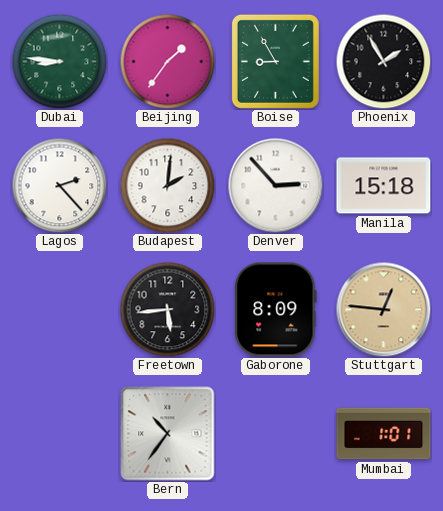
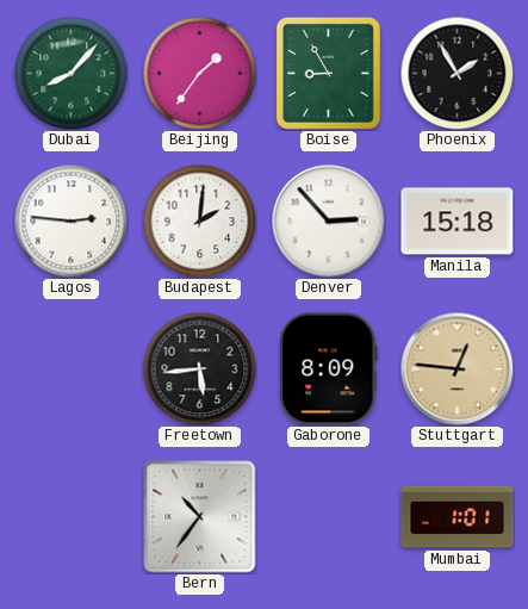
Dubai: 8:46 -> 8:07
Lagos: 2:23 -> 2:46
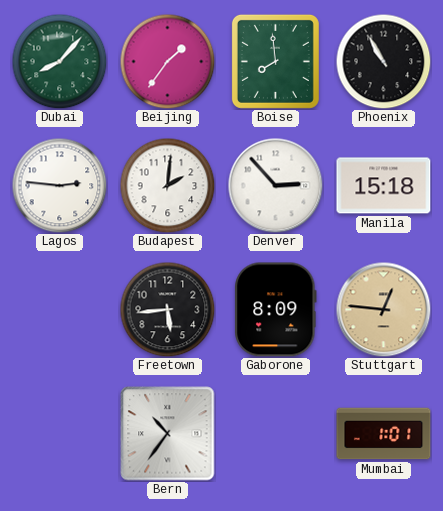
Boise: 8:55 -> 7:59
Phoenix: 1:55 -> 10:55
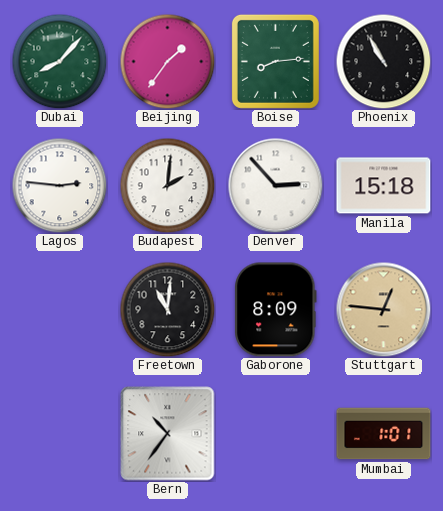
Boise: 7:59 -> 8:14
Freetown: 5:44 -> 11:01
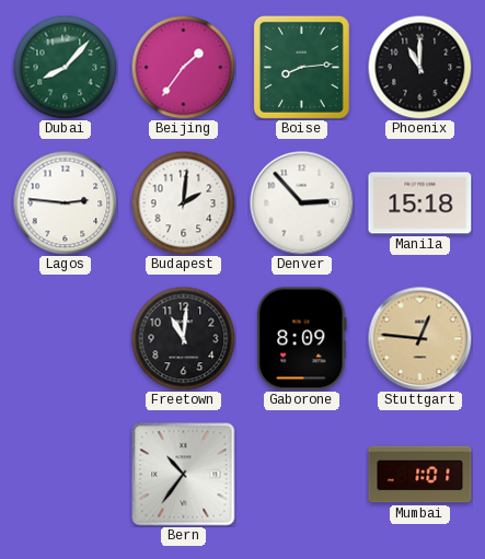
Phoenix: 10:55 -> 11:00
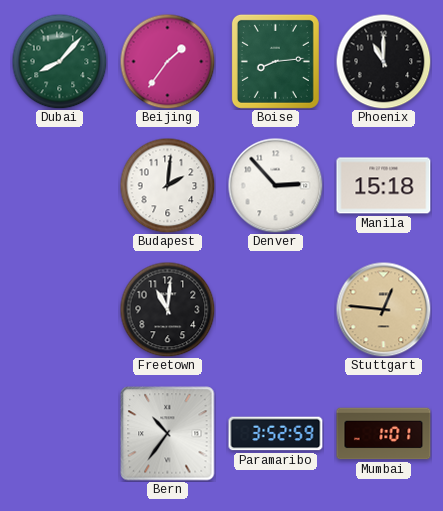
Lagos: 2:46 -> none
Gaborone: 8:09 -> none
Paramaribo: none -> 3:52
